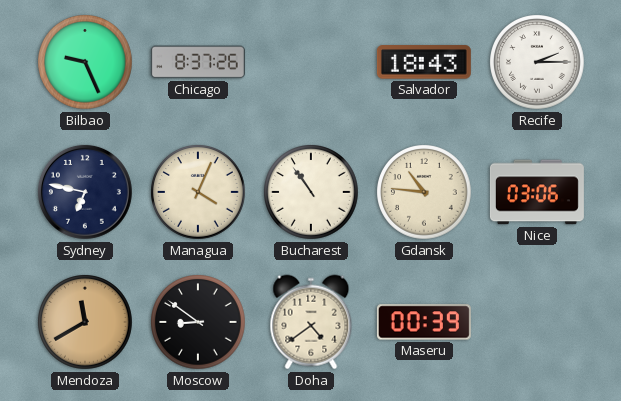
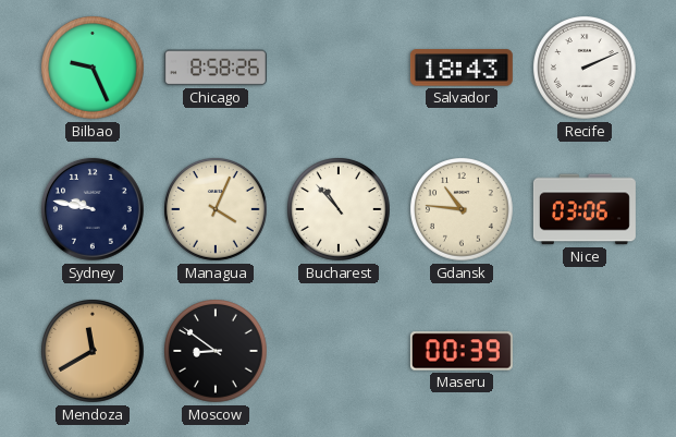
Chicago: 8:37 -> 8:58
Recife: 2:15 -> 2:11
Sydney: 6:47 -> 9:47
Bucharest: 10:54 -> 10:53
Doha: 4:39 -> none
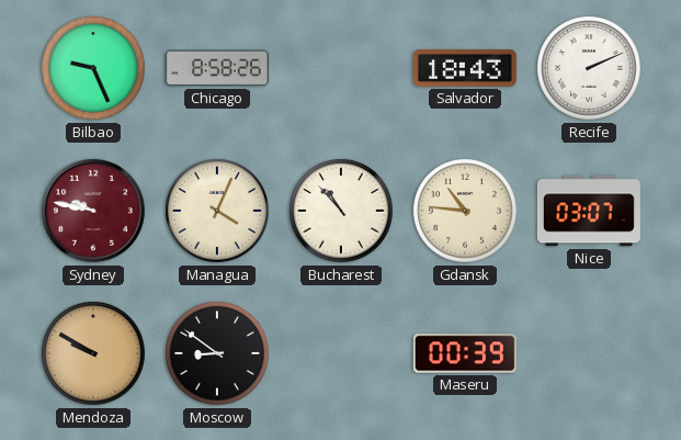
Sydney dial: navy -> burgundy
Nice: 03:06 -> 03:07
Mendoza: 11:40 -> 9:50
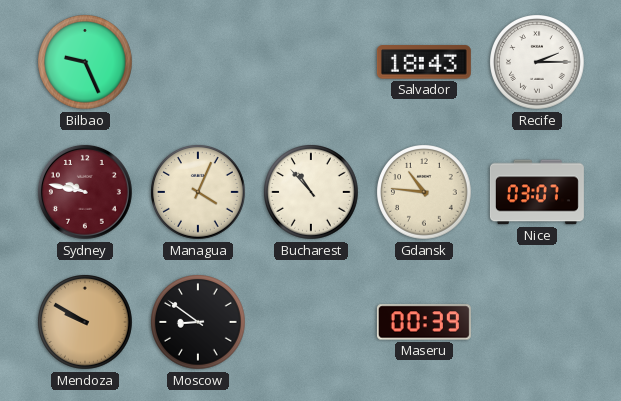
Chicago: 8:58 -> none
Recife: 2:11 -> 2:15
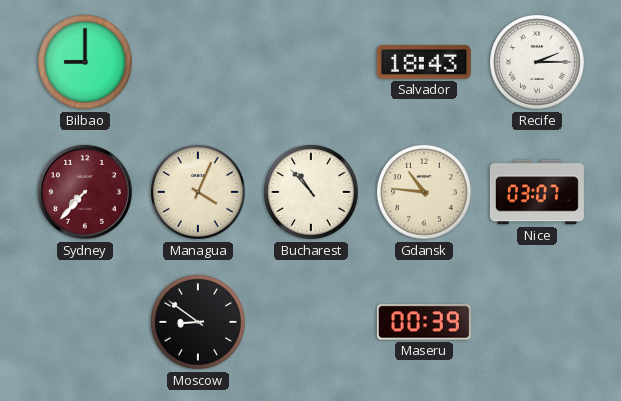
Bilbao: 9:26 -> 9:00
Sydney: 9:47 -> 7:37
Mendoza: 9:50 -> none
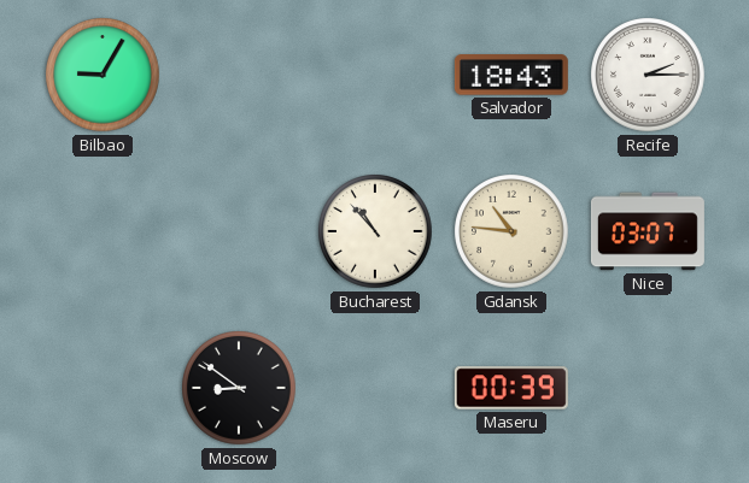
Bilbao: 9:00 -> 9:05
Sydney: 7:37 -> none
Managua: 4:04 -> none
